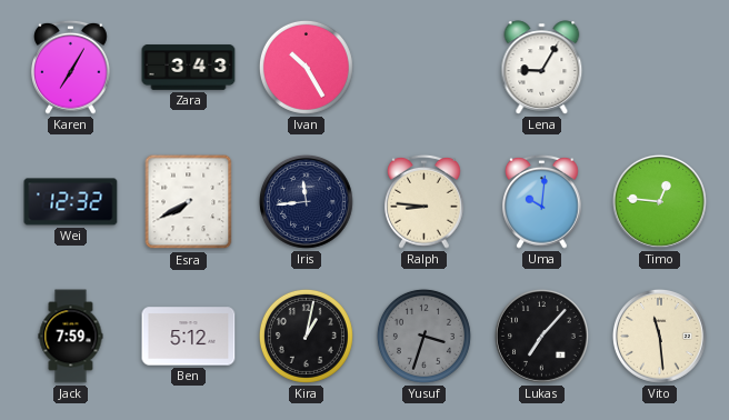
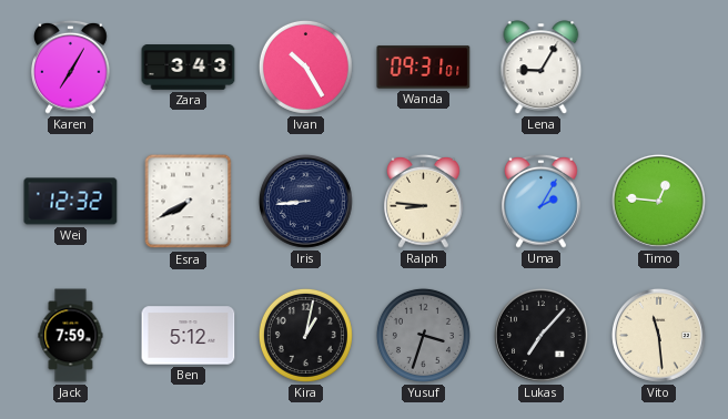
Wanda: none -> 09:31
Iris: 11:44 -> 8:44
Uma: 10:01 -> 2:05
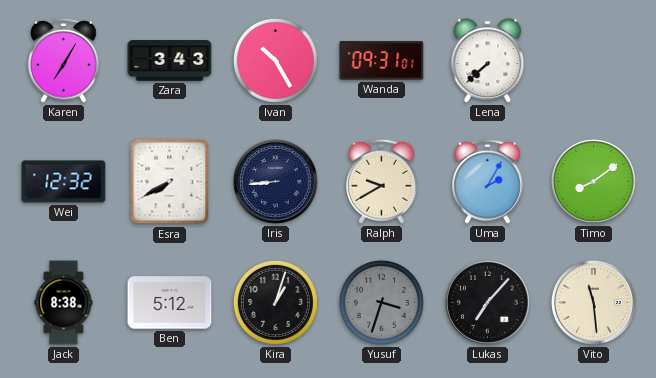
Lena: 9:05 -> 7:38
Ralph: 8:46 -> 9:40
Timo: 12:46 -> 8:09
Jack: 7:59 -> 8:38
Kira: 1:02 -> 1:03
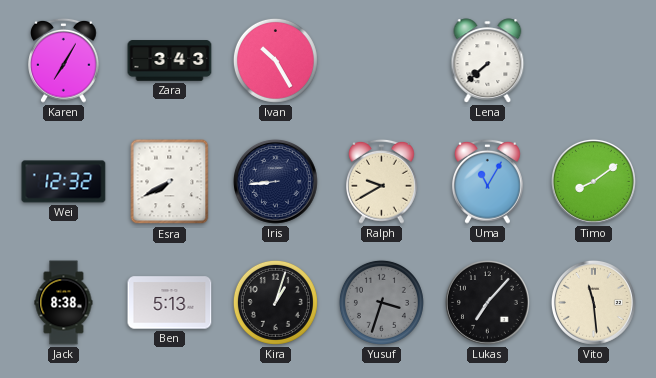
Wanda: 09:31 -> none
Uma: 2:05 -> 11:05
Ben: 5:12 -> 5:13
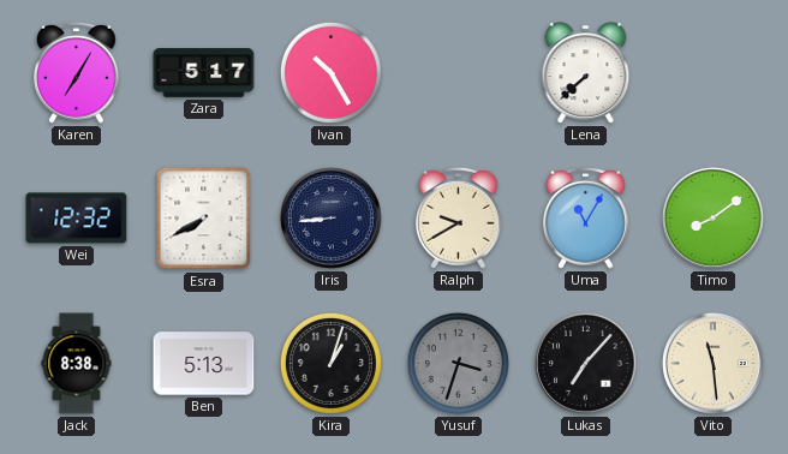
Zara: 3:43 -> 5:17
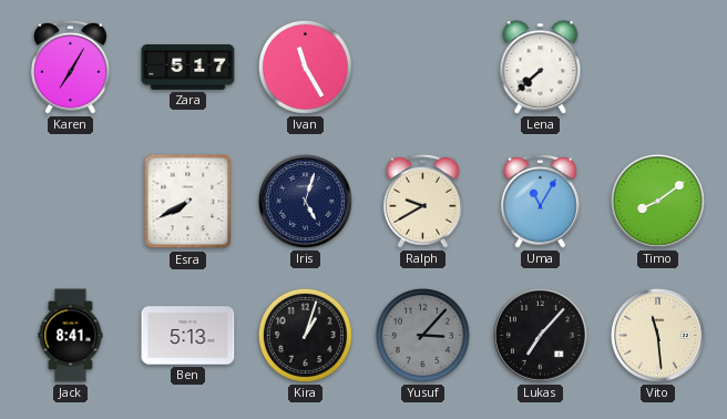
Ivan: 10:25 -> 11:25
Wei: 12:32 -> none
Iris: 8:44 -> 5:03
Jack: 8:38 -> 8:41
Yusuf: 3:33 -> 3:07
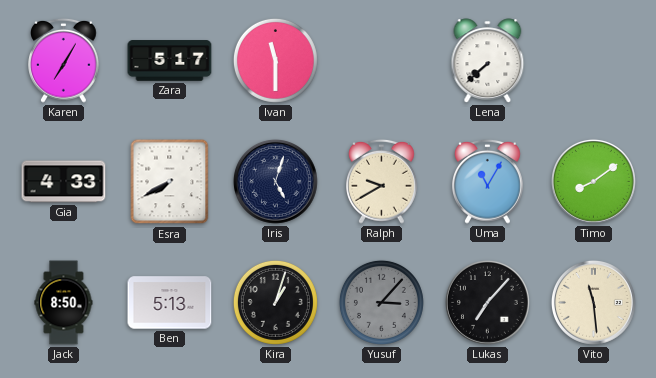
Ivan: 11:25 -> 11:30
Gia: none -> 4:33
Jack: 8:41 -> 8:50
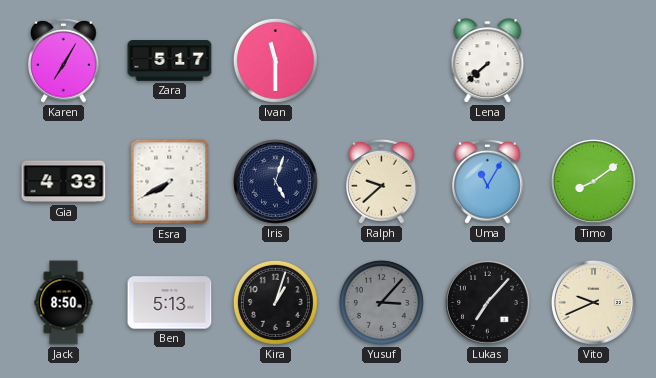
Ralph: 9:40 -> 9:38
Vito: 11:29 -> 9:41
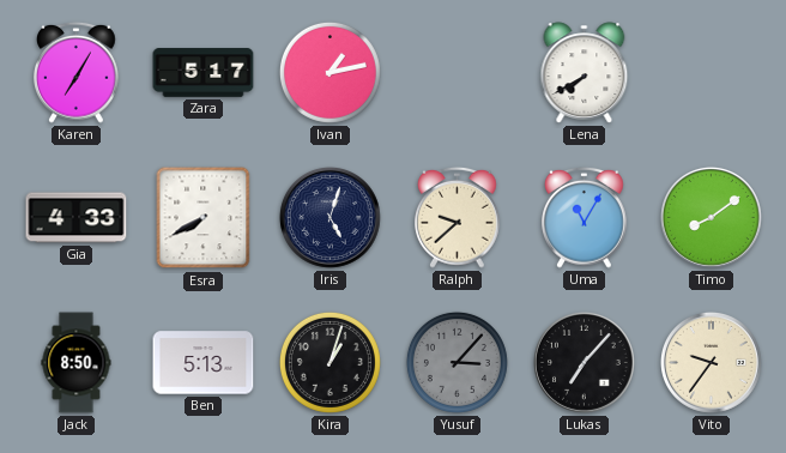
Ivan: 11:30 -> 1:13
Lena: 7:38 -> 7:40
Vito: 9:41 -> 9:36
